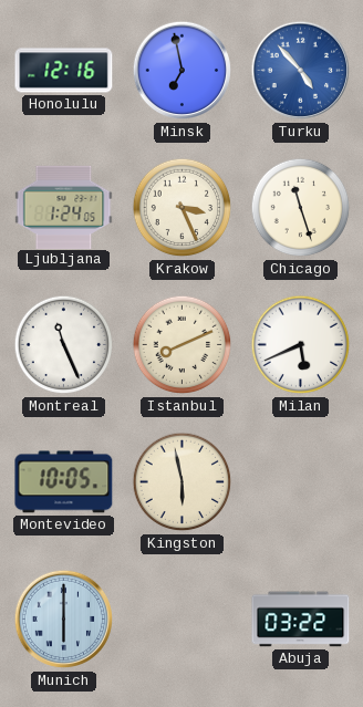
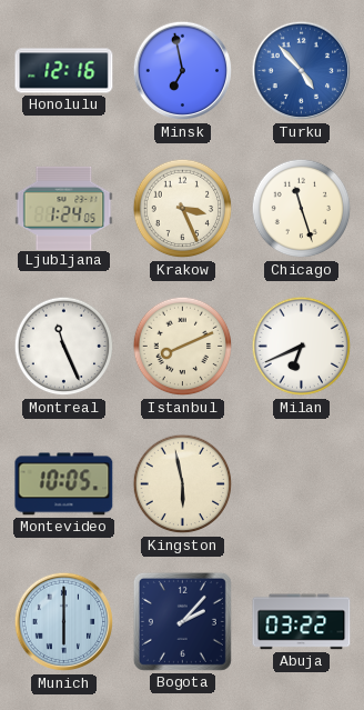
Milan: 5:41 -> 6:41
Bogota: none -> 2:07
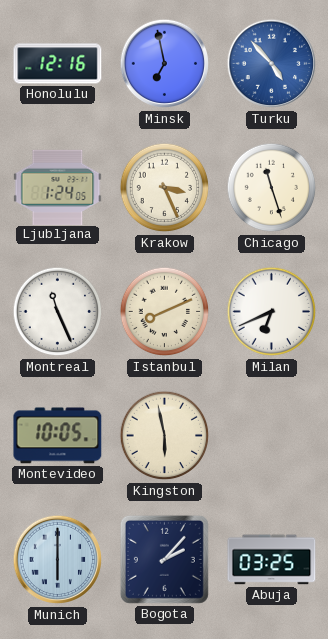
Abuja: 03:22 -> 03:25
